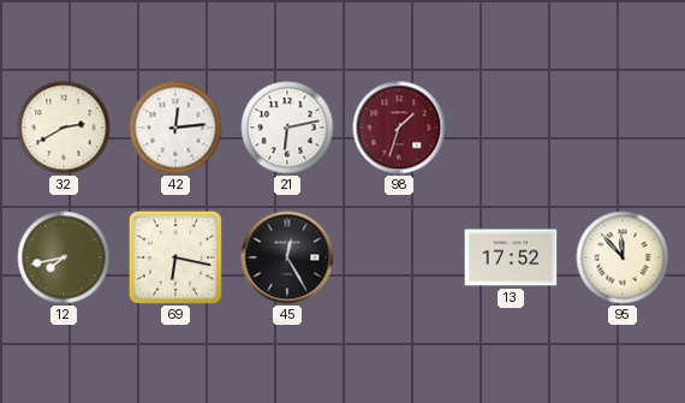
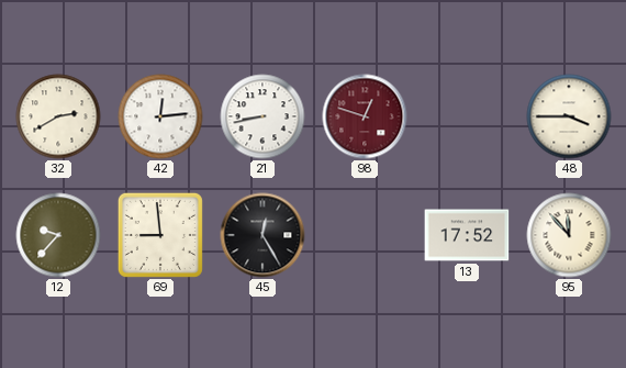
21: 6:13 -> 8:43
98: 1:33 -> 12:48
48: none -> 3:45
12: 7:43 -> 9:37
69: 6:17 -> 8:59
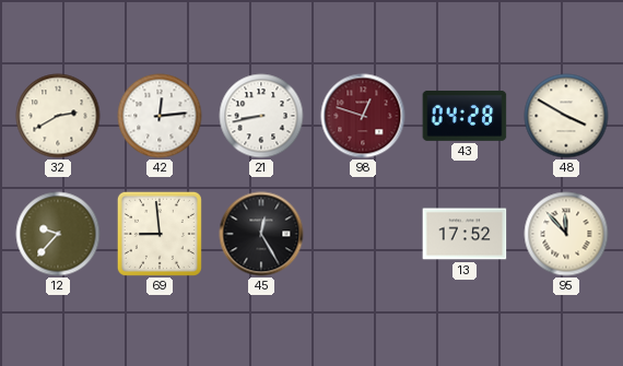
43: none -> 04:28
48: 3:45 -> 3:50
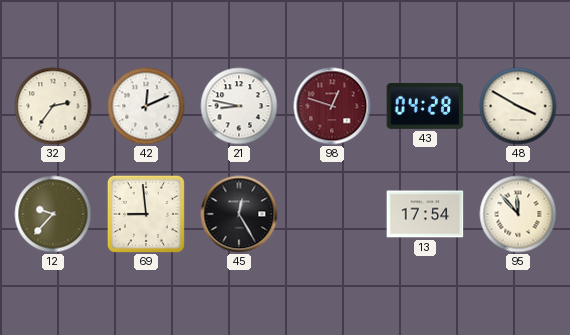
32: 2:40 -> 2:36
42: 12:14 -> 12:11
21: 8:43 -> 8:47
13: 17:52 -> 17:54
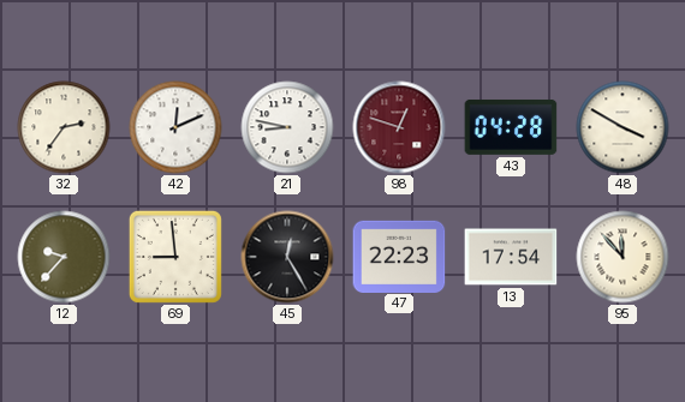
47: none -> 22:23
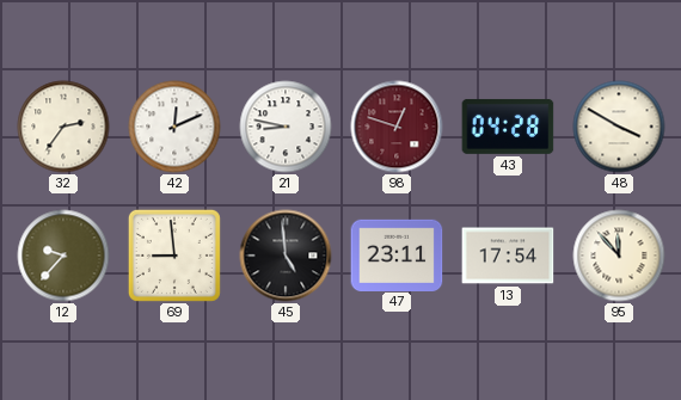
45: 12:25 -> 4:59
47: 22:23 -> 23:11
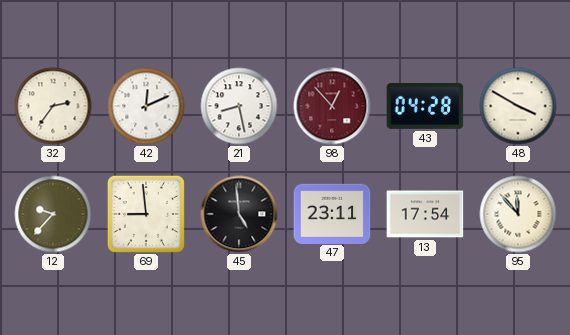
21: 8:47 -> 8:28
98: 12:48 -> 12:53
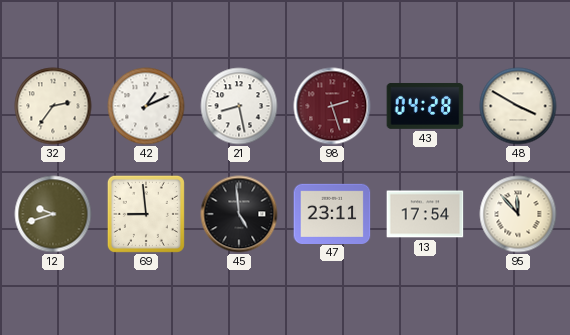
42: 12:11 -> 1:11
98: 12:53 -> 2:27
12: 9:37 -> 9:42
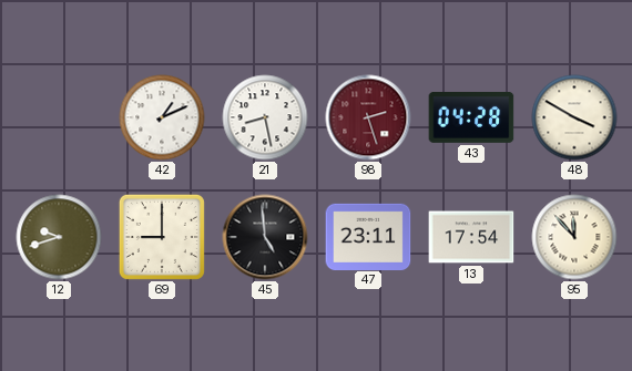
32: 2:36 -> none
69: 8:59 -> 9:00
